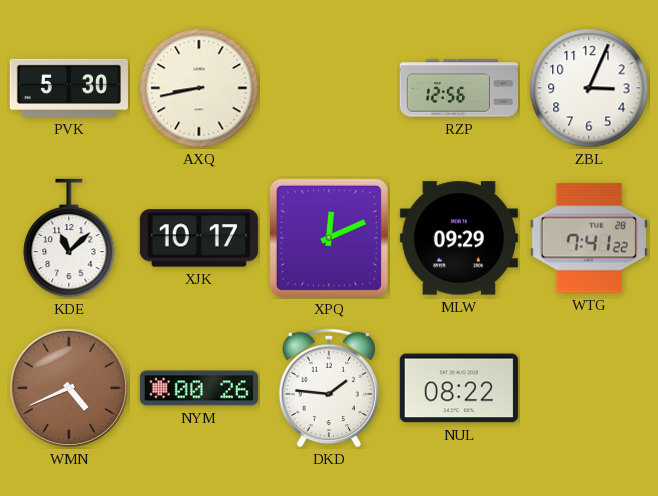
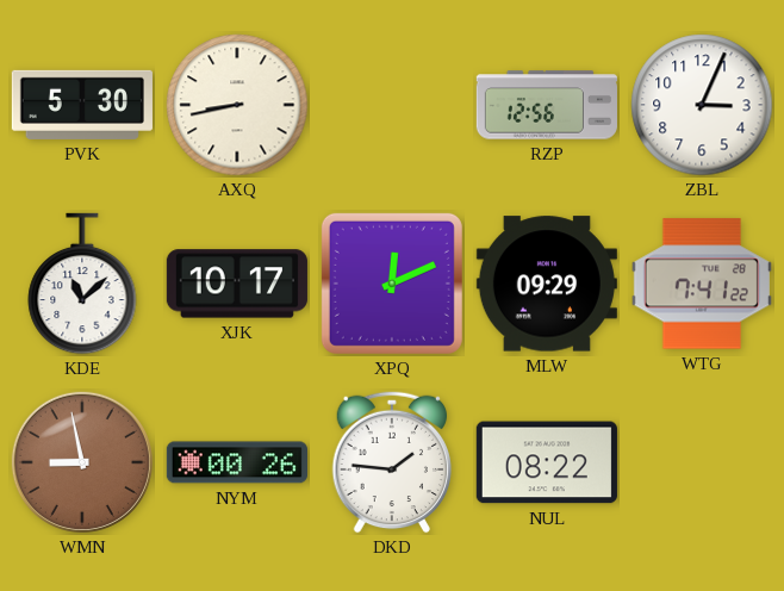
WMN: 4:41 -> 8:58
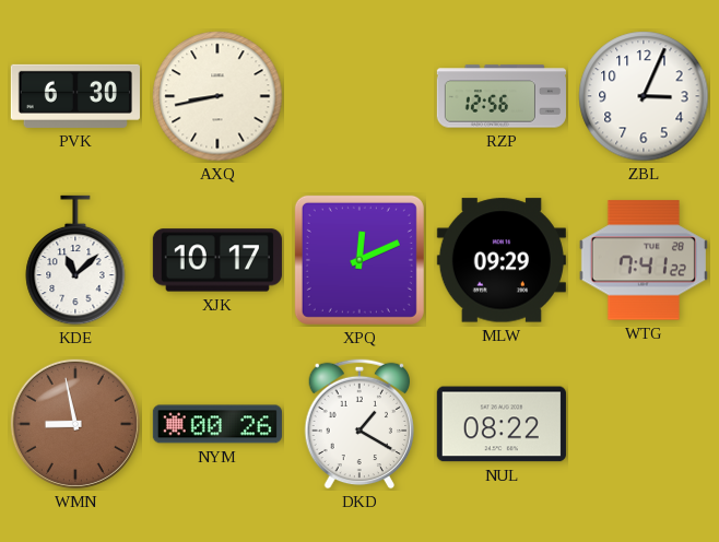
PVK: 5:30 -> 6:30
DKD: 1:46 -> 1:20
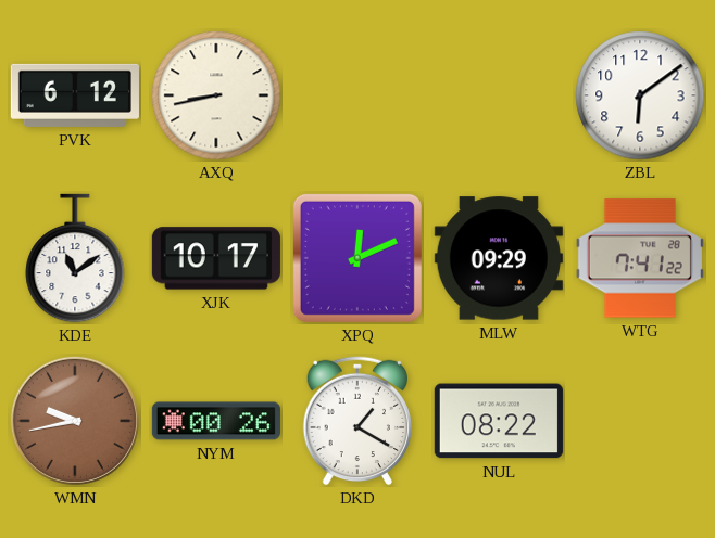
PVK: 6:30 -> 6:12
RZP: 12:56 -> none
ZBL: 3:04 -> 6:09
KDE: 11:08 -> 11:09
WMN: 8:58 -> 9:43
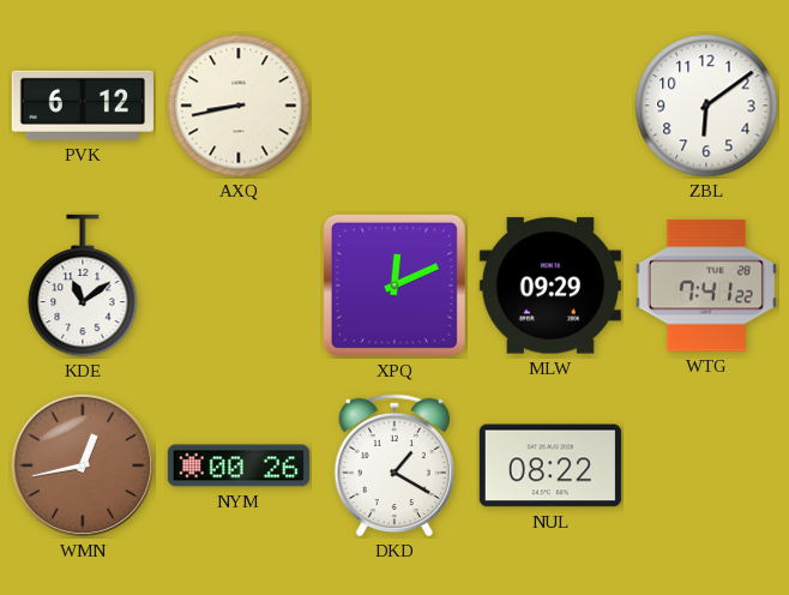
XJK: 10:17 -> none
WMN: 9:43 -> 12:43
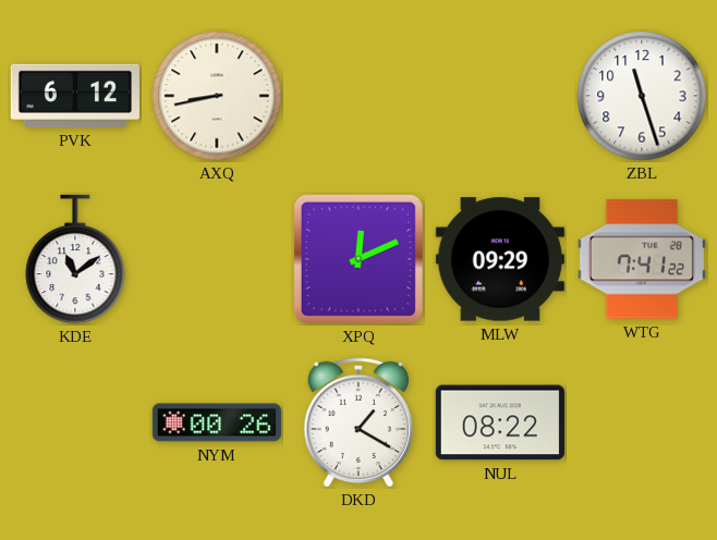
ZBL: 6:09 -> 11:27
WMN: 12:43 -> none
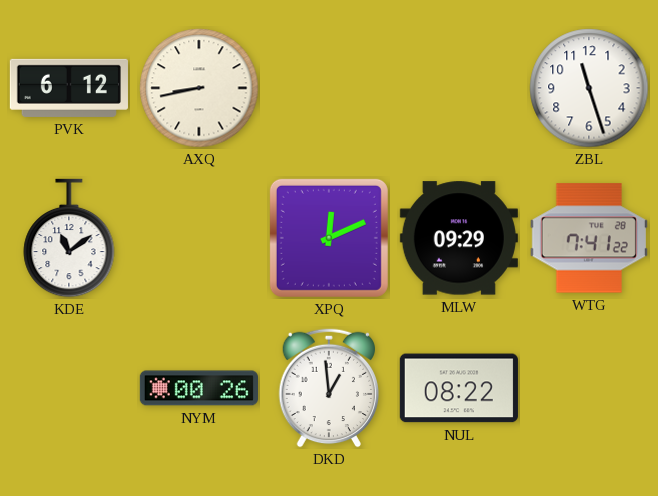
DKD: 1:20 -> 12:59
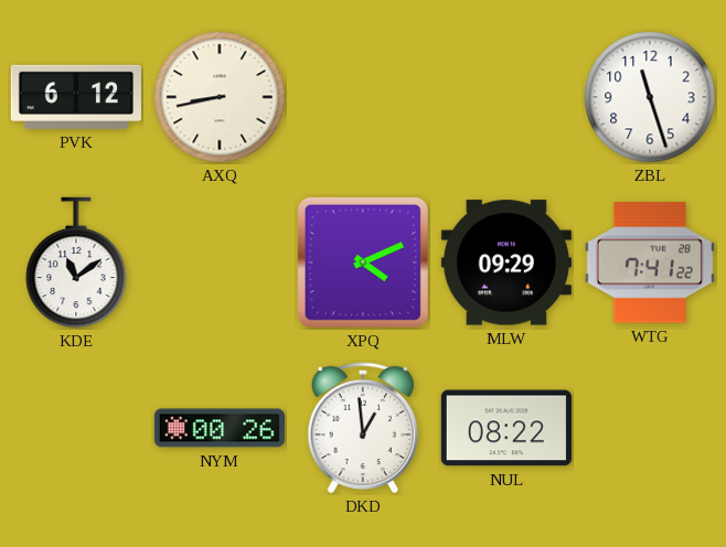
XPQ: 12:11 -> 4:11
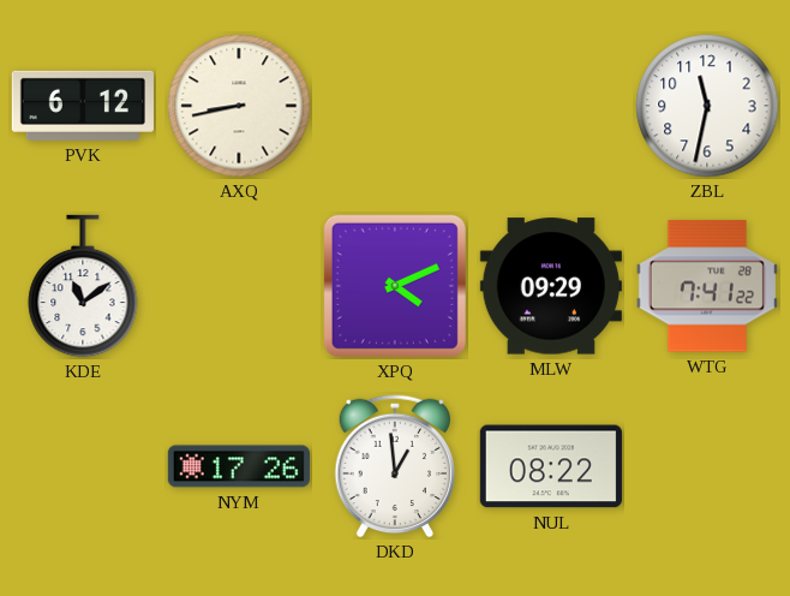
ZBL: 11:27 -> 11:32
NYM: 00:26 -> 17:26
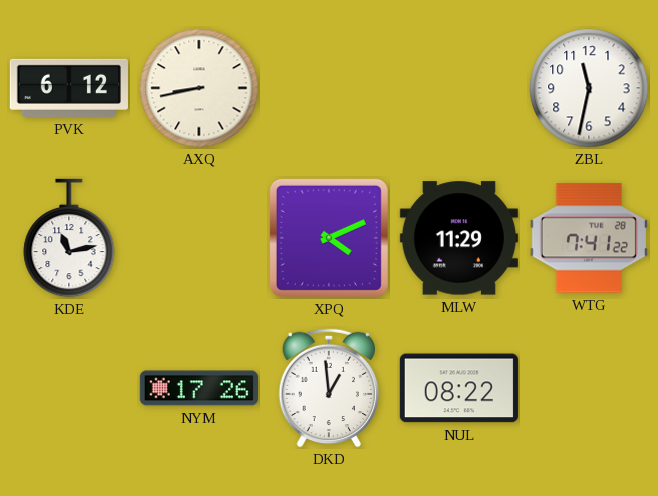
KDE: 11:09 -> 11:13
MLW: 09:29 -> 11:29
